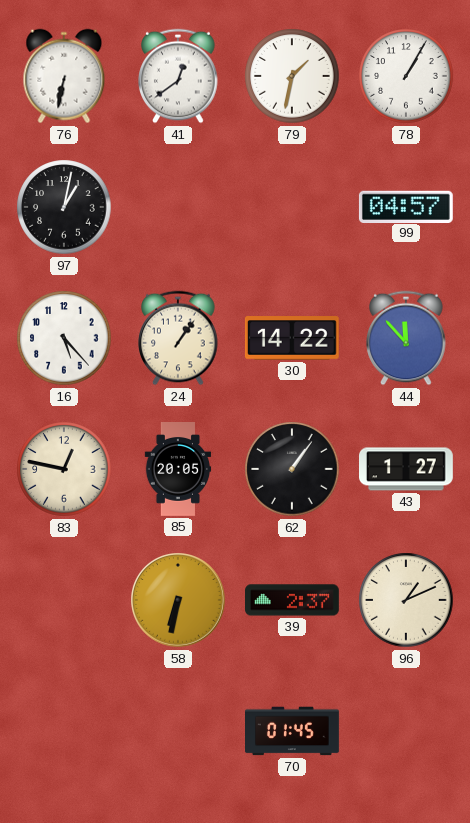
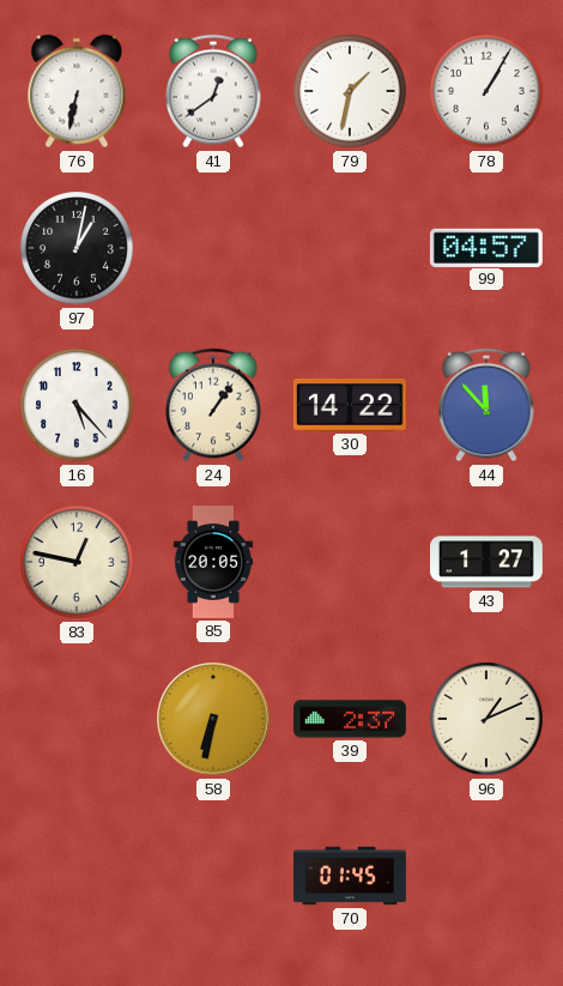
62: 1:06 -> none
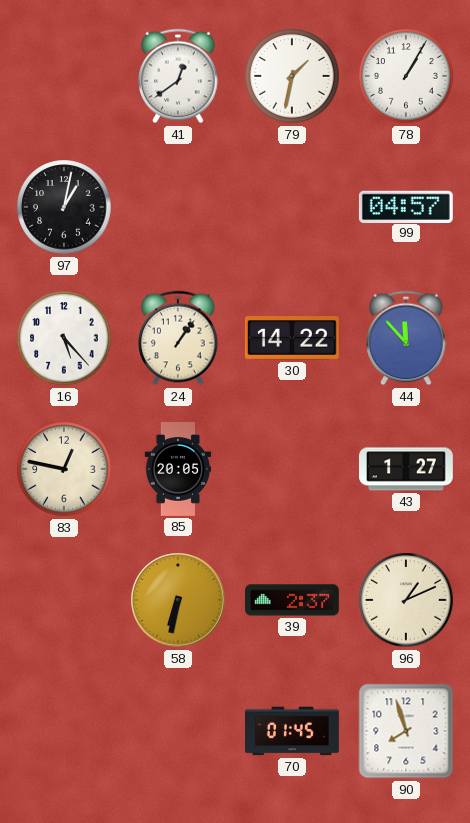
76: 6:32 -> none
90: none -> 7:57
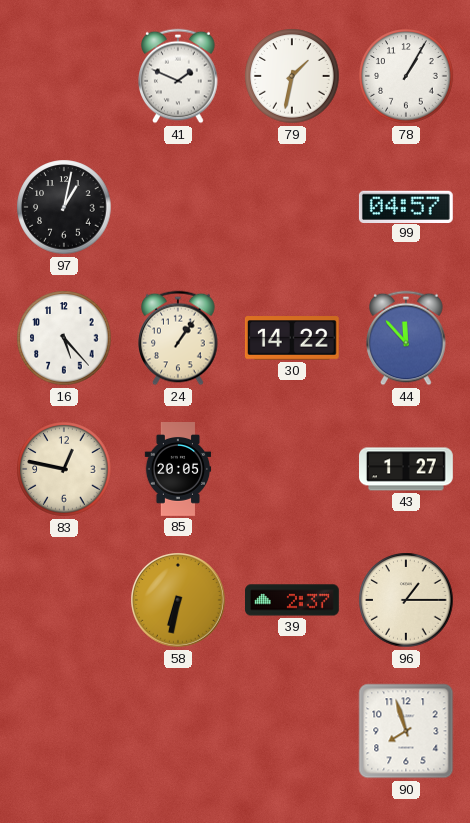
41: 12:39 -> 1:49
96: 1:11 -> 1:15
70: 01:45 -> none
